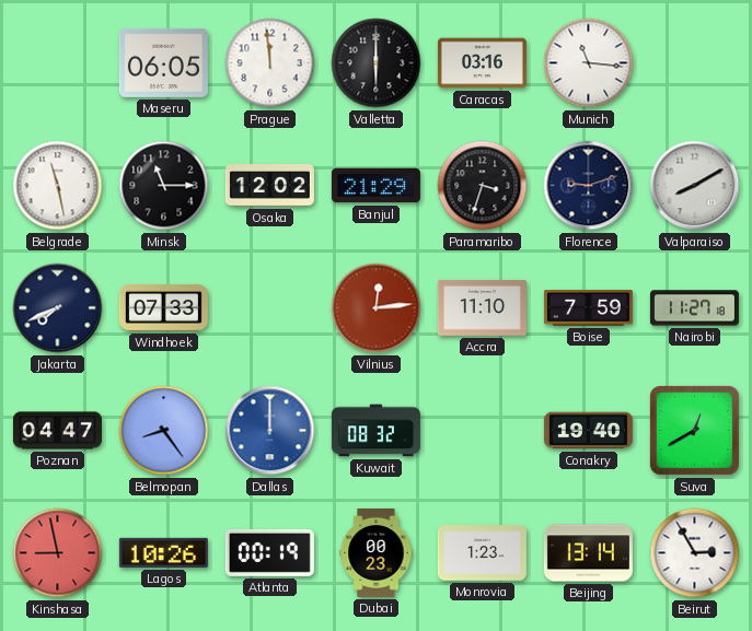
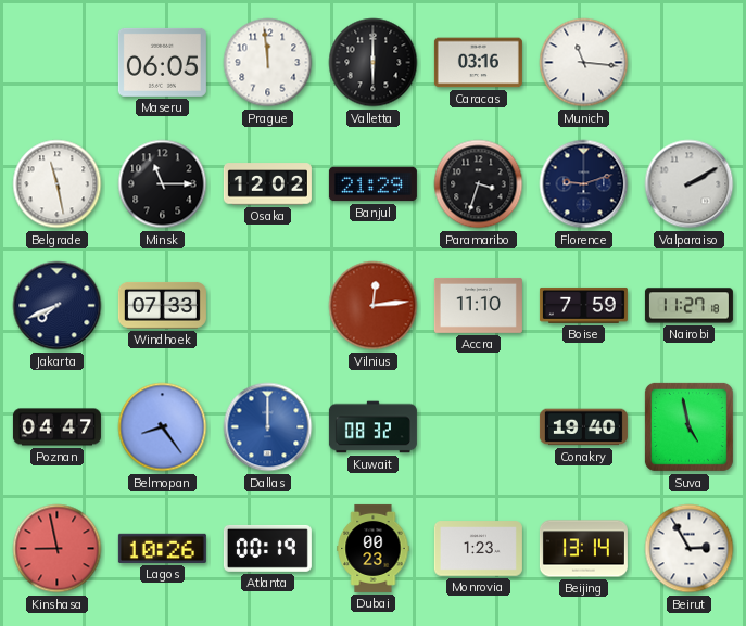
Valparaiso: 8:10 -> 2:10
Suva: 12:40 -> 4:58
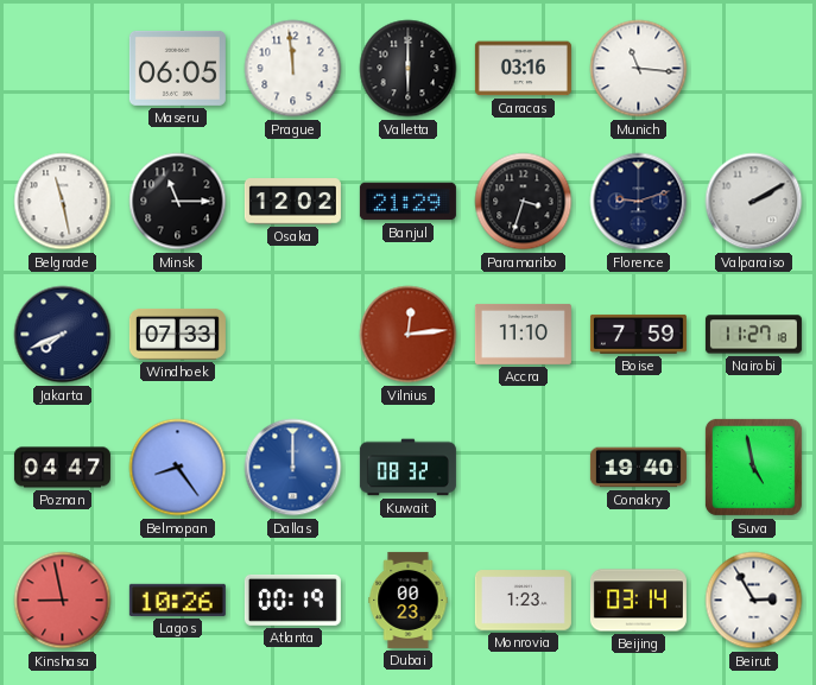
Beijing: 13:14 -> 03:14
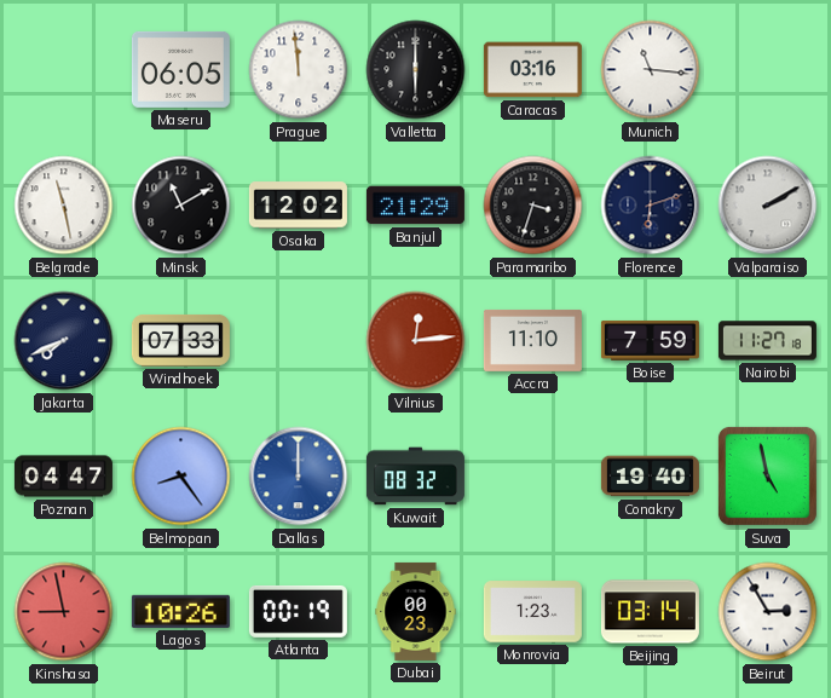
Minsk: 11:15 -> 11:10
Florence: 9:12 -> 6:12
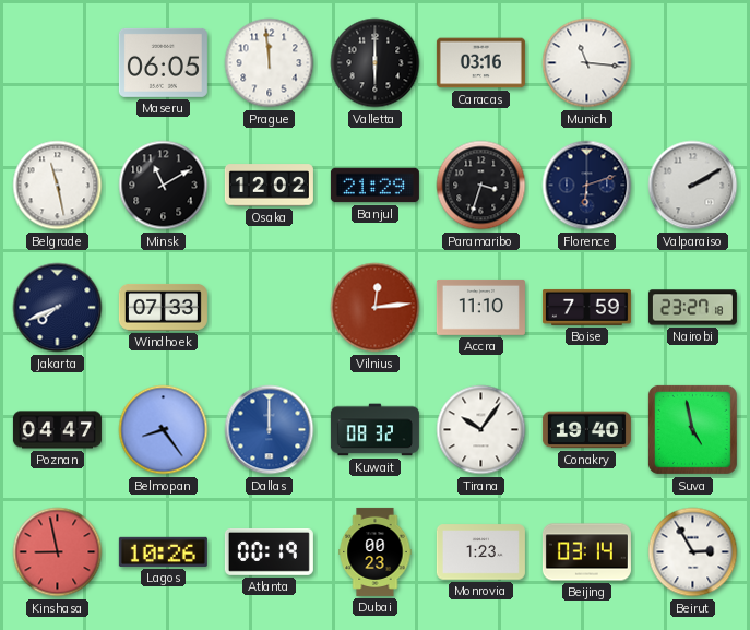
Nairobi: 11:27 -> 23:27
Tirana: none -> 10:06
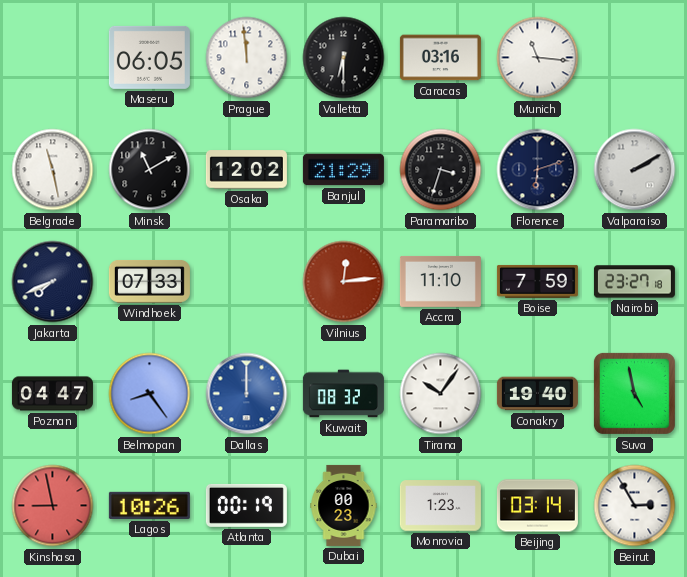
Valletta: 6:00 -> 6:30
